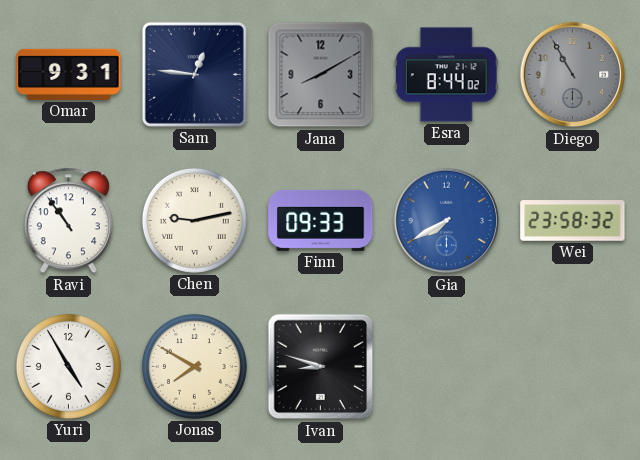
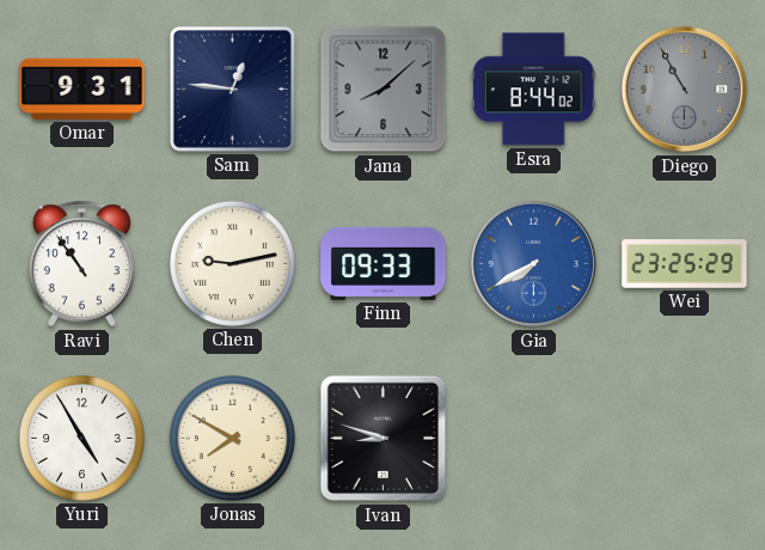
Jana: 8:10 -> 8:08
Wei: 23:58 -> 23:25
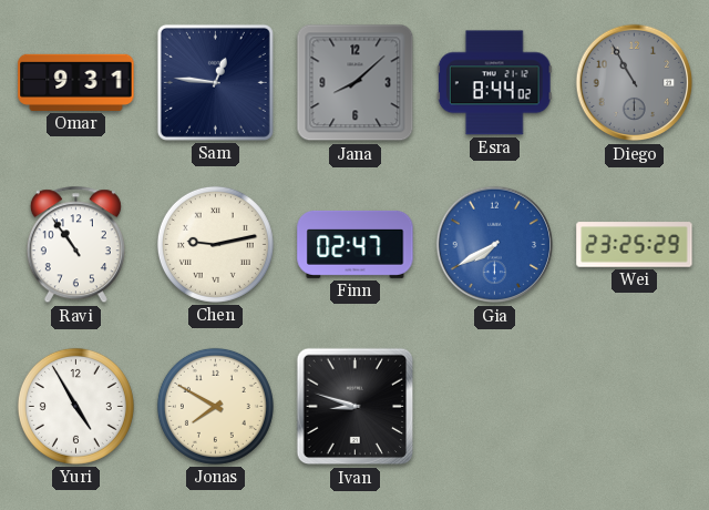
Finn: 09:33 -> 02:47
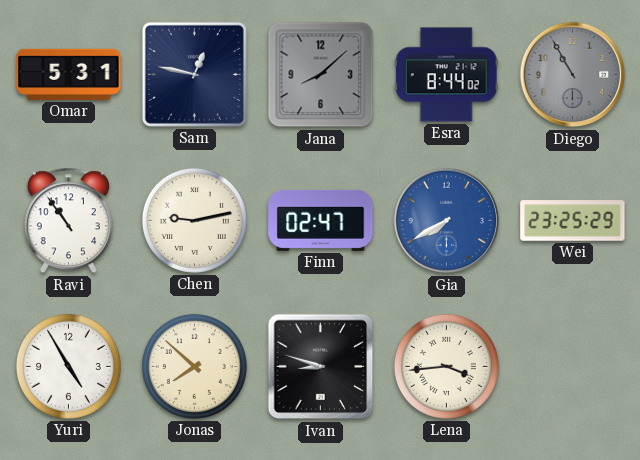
Omar: 9:31 -> 5:31
Sam: 12:46 -> 12:47
Jonas: 7:50 -> 7:52
Lena: none -> 3:44
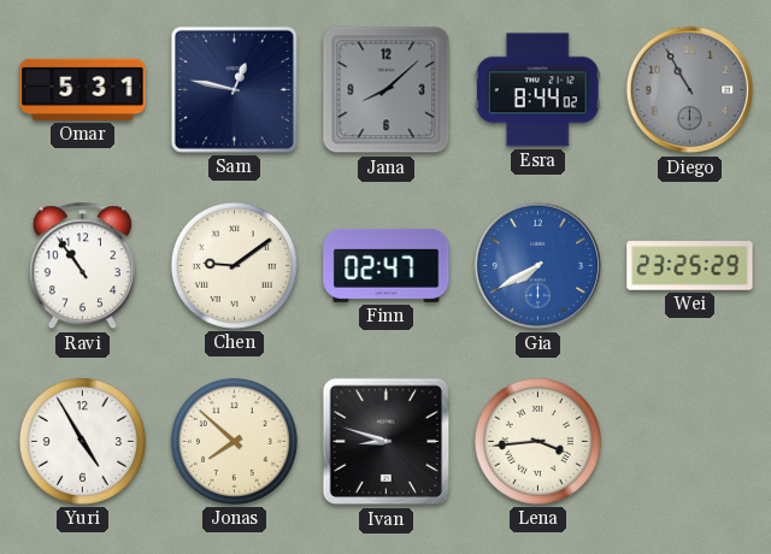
Chen: 9:13 -> 9:09
